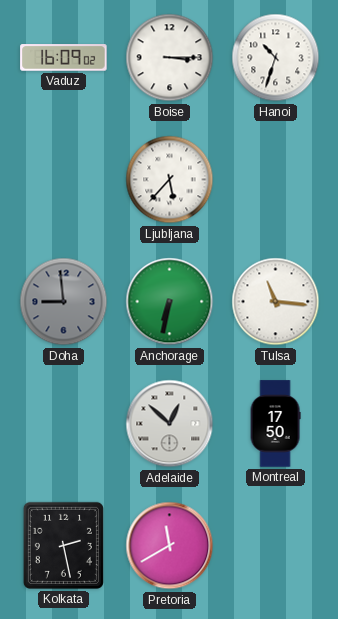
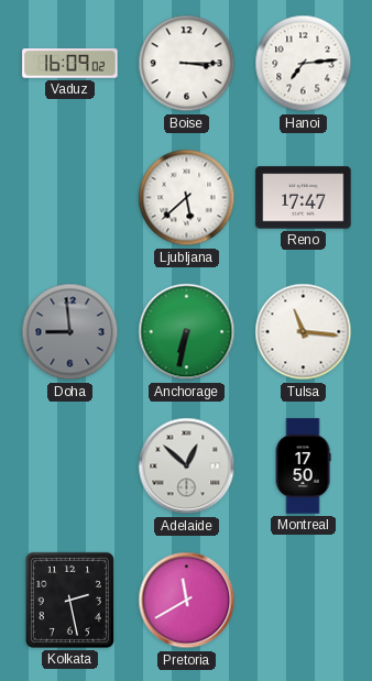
Hanoi: 10:33 -> 7:14
Ljubljana: 5:37 -> 5:38
Reno: none -> 17:47
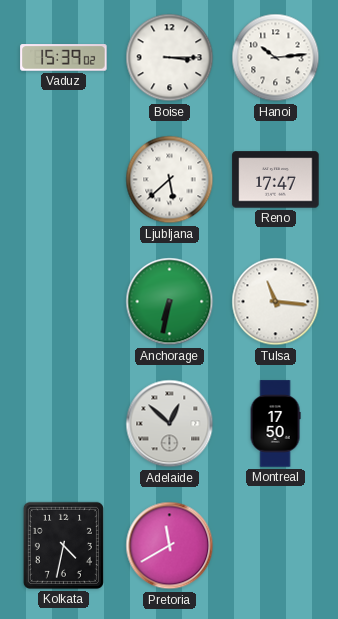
Vaduz: 16:09 -> 15:39
Hanoi: 7:14 -> 10:14
Doha: 8:59 -> none
Kolkata: 2:28 -> 4:32
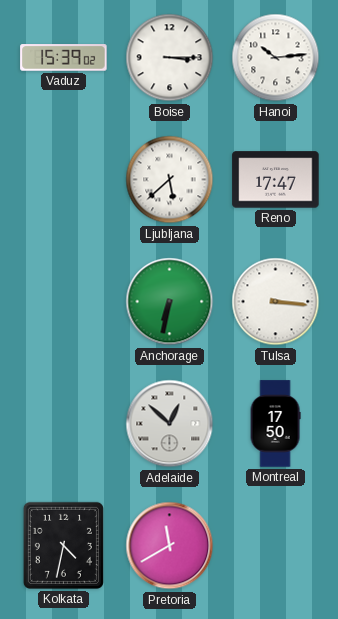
Tulsa: 11:16 -> 3:16
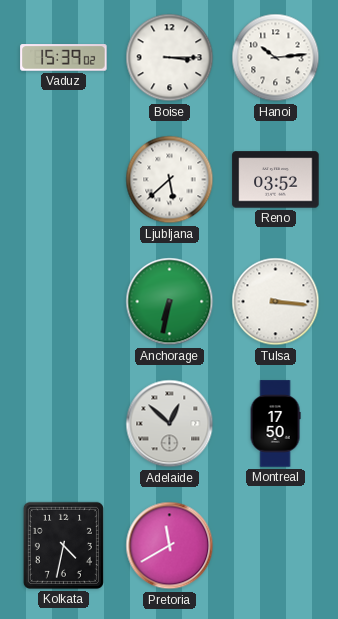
Reno: 17:47 -> 03:52
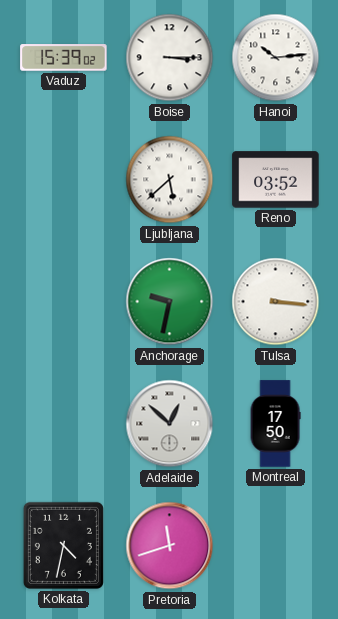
Anchorage: 6:32 -> 9:32
Pretoria: 11:40 -> 11:42
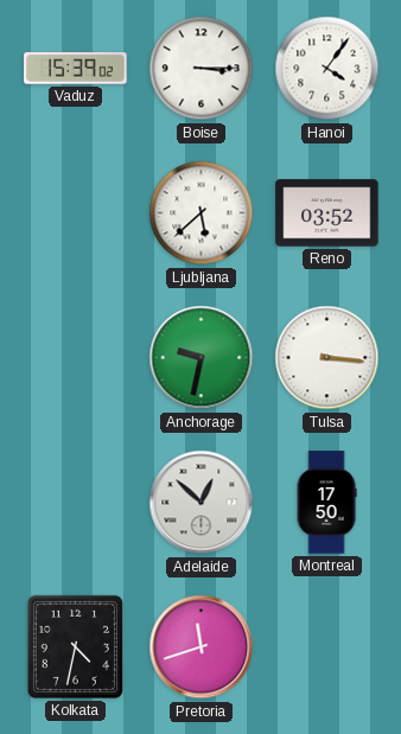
Hanoi: 10:14 -> 4:06
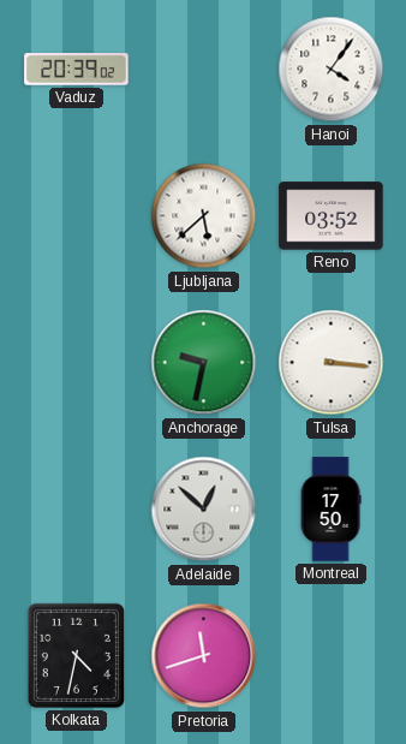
Vaduz: 15:39 -> 20:39
Boise: 3:15 -> none
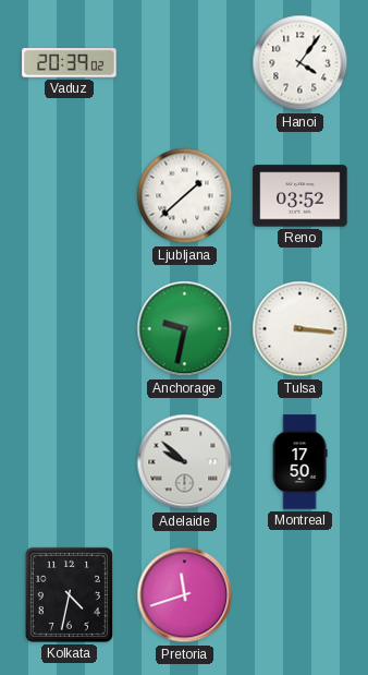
Ljubljana: 5:38 -> 1:38
Adelaide: 12:52 -> 9:52
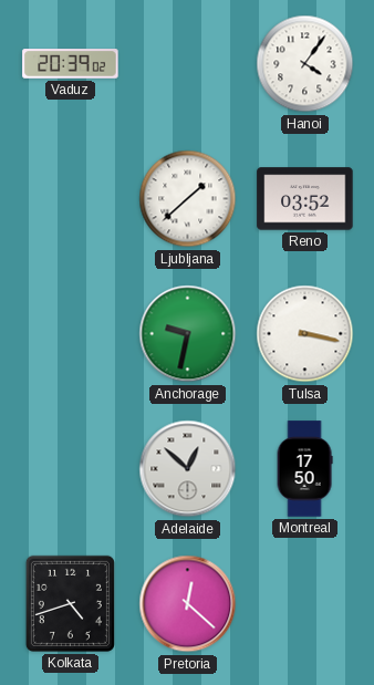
Tulsa: 3:16 -> 3:17
Adelaide: 9:52 -> 12:52
Kolkata: 4:32 -> 4:42
Pretoria: 11:42 -> 12:22
